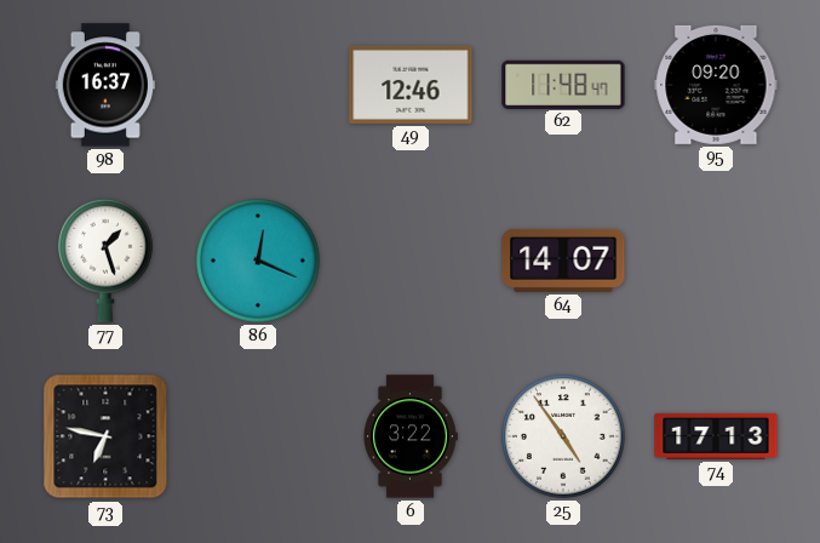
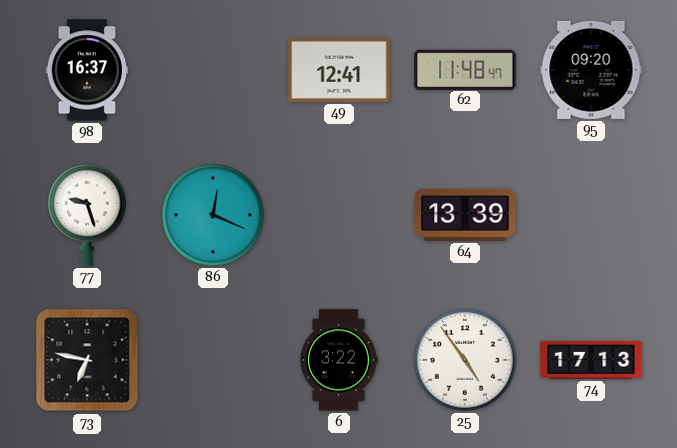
49: 12:46 -> 12:41
77: 1:27 -> 9:27
64: 14:07 -> 13:39
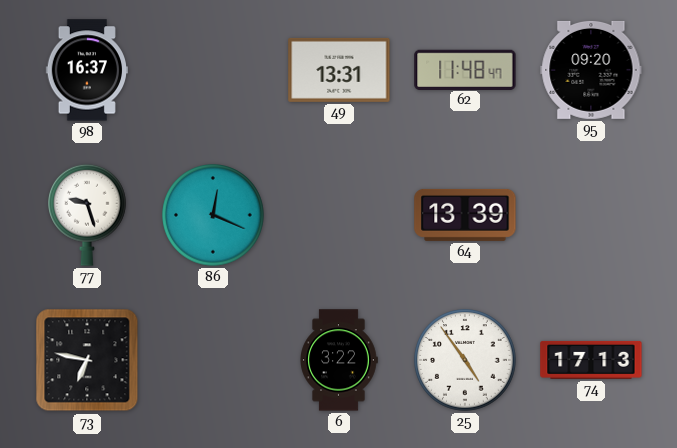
49: 12:41 -> 13:31
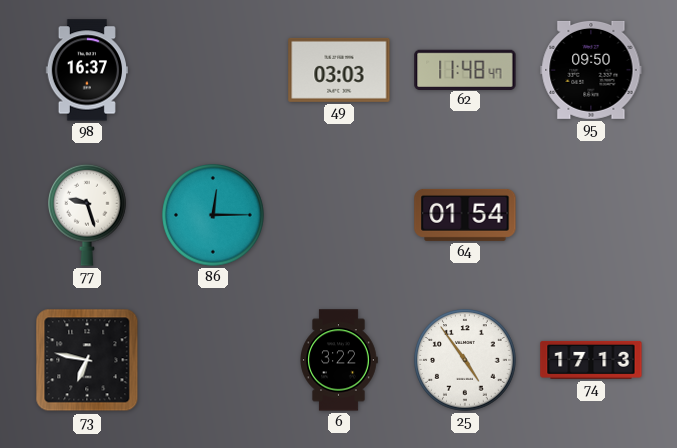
49: 13:31 -> 03:03
95: 09:20 -> 09:50
86: 12:19 -> 12:15
64: 13:39 -> 01:54
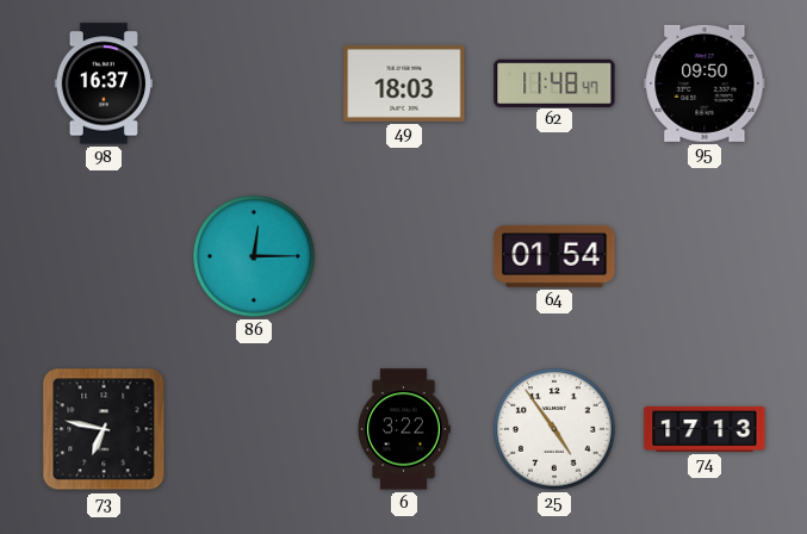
49: 03:03 -> 18:03
77: 9:27 -> none
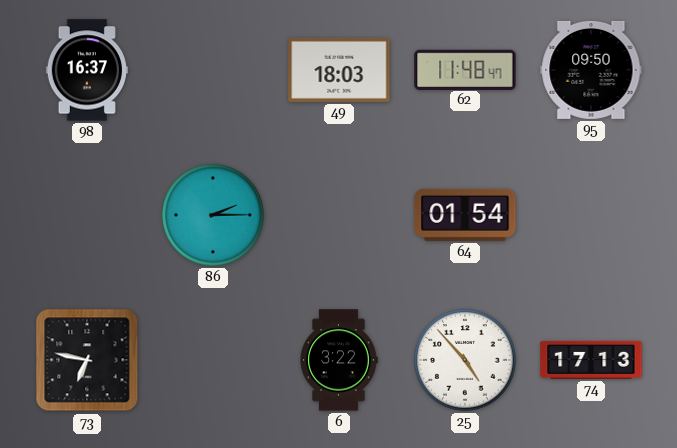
86: 12:15 -> 2:15
25: 4:54 -> 4:53
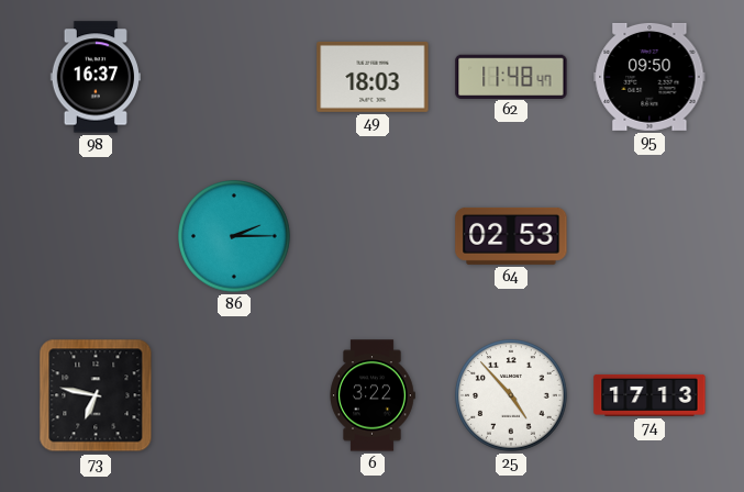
64: 01:54 -> 02:53
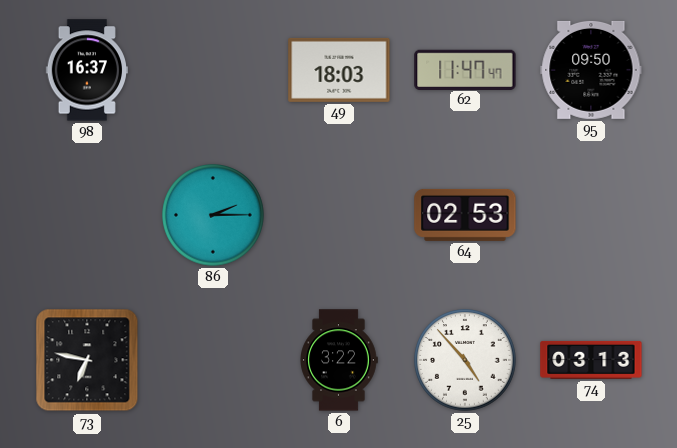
62: 11:48 -> 11:47
74: 17:13 -> 03:13
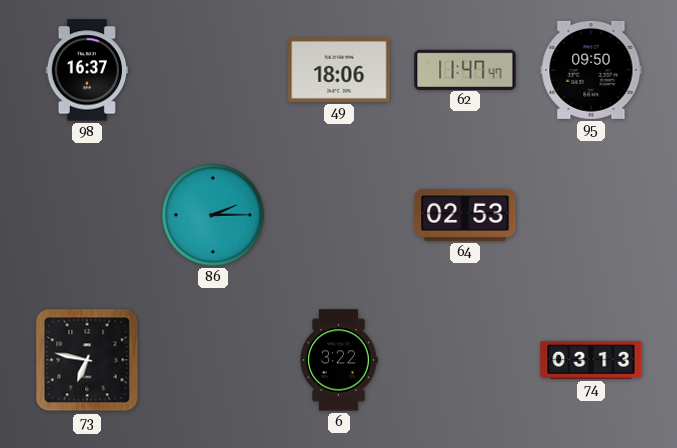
49: 18:03 -> 18:06
25: 4:53 -> none
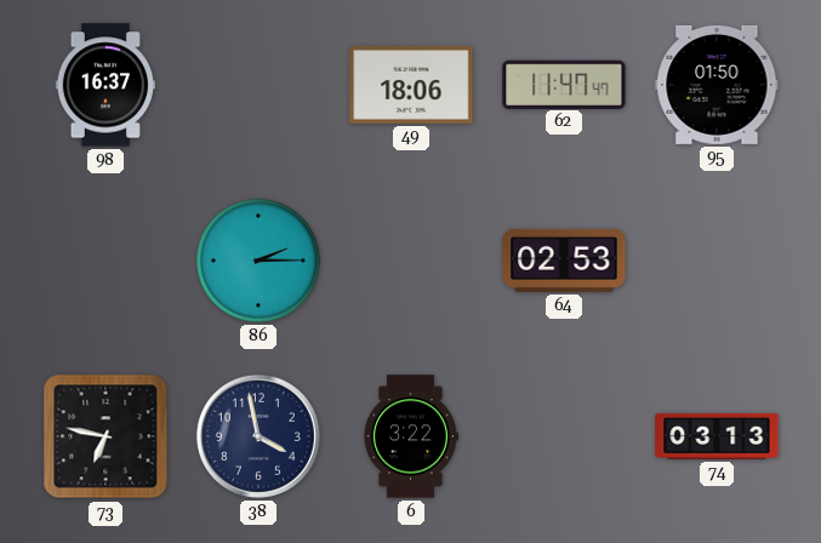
95: 09:50 -> 01:50
38: none -> 3:58
